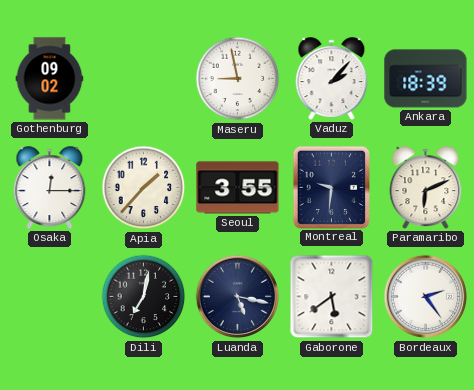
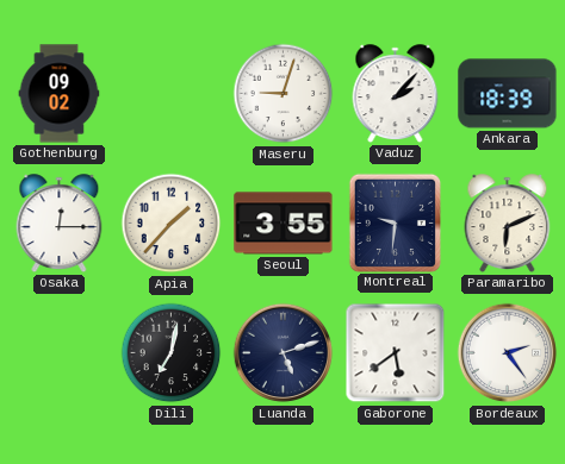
Maseru: 8:58 -> 9:03
Luanda: 5:17 -> 5:12
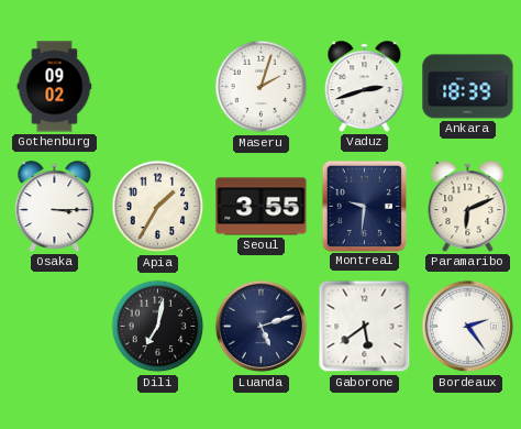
Maseru: 9:03 -> 2:03
Vaduz: 2:07 -> 2:42
Osaka: 12:15 -> 3:15
Apia: 1:37 -> 1:35
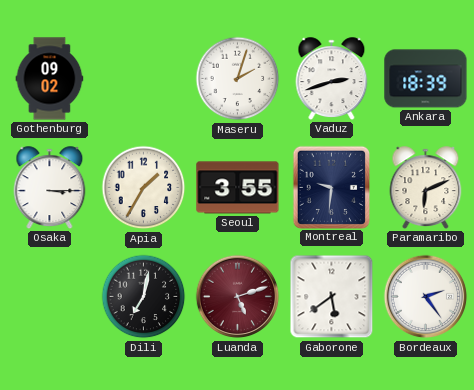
Luanda dial: navy -> burgundy
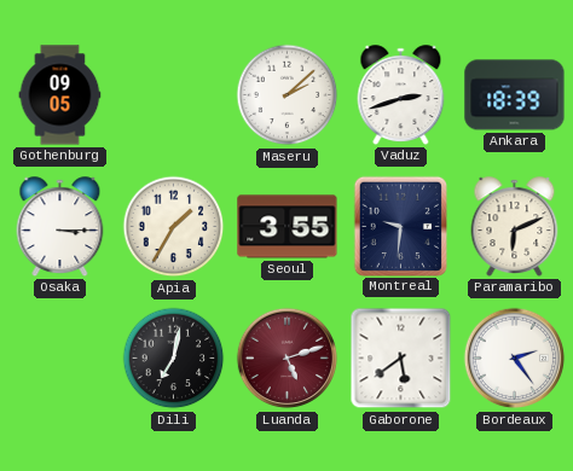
Gothenburg: 09:02 -> 09:05
Maseru: 2:03 -> 2:08
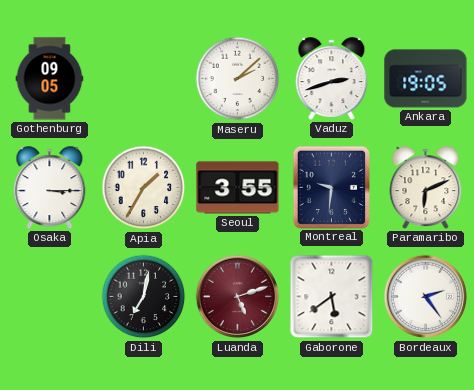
Ankara: 18:39 -> 19:05
